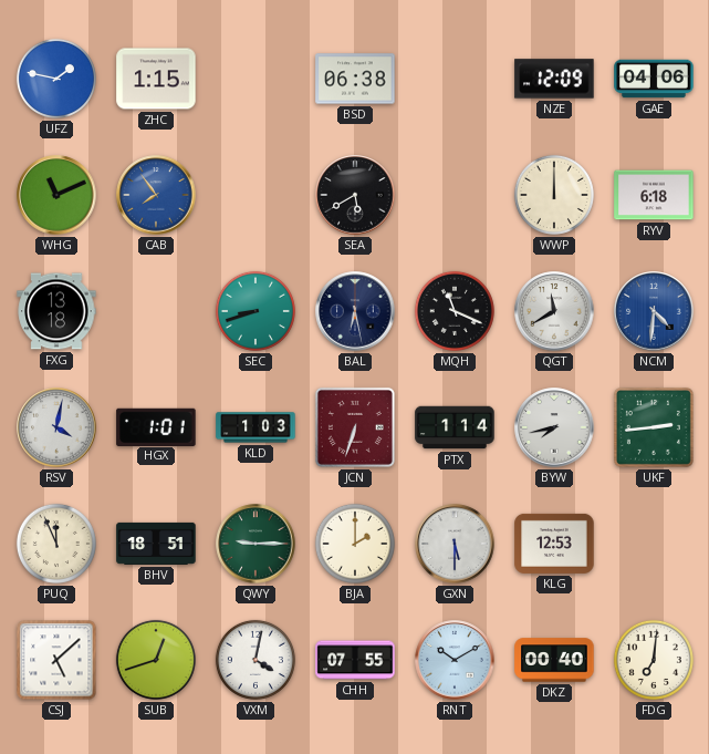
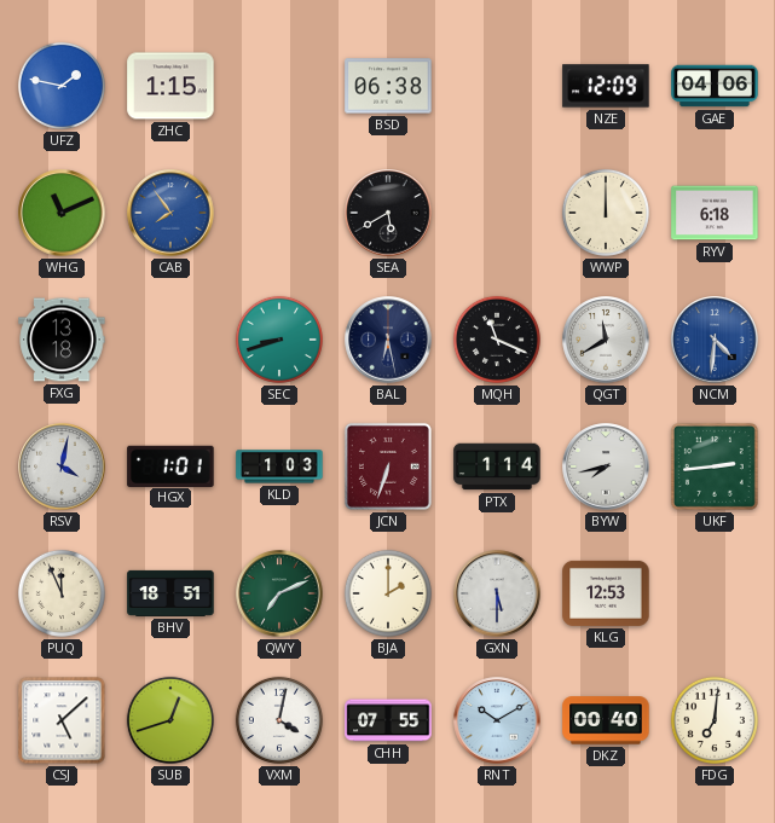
QWY: 9:15 -> 7:11
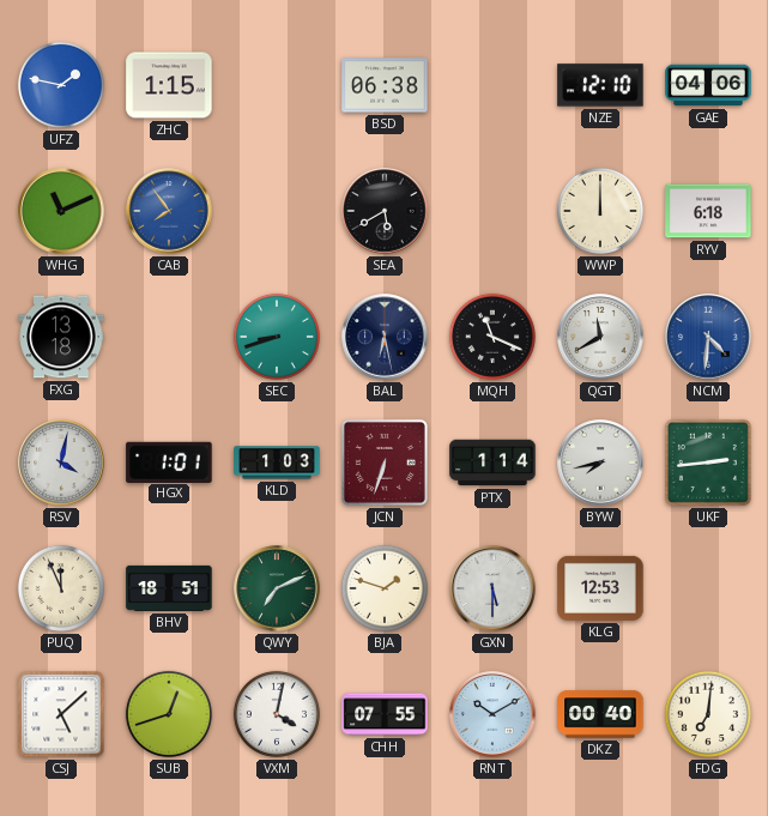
NZE: 12:09 -> 12:10
BJA: 2:00 -> 1:48
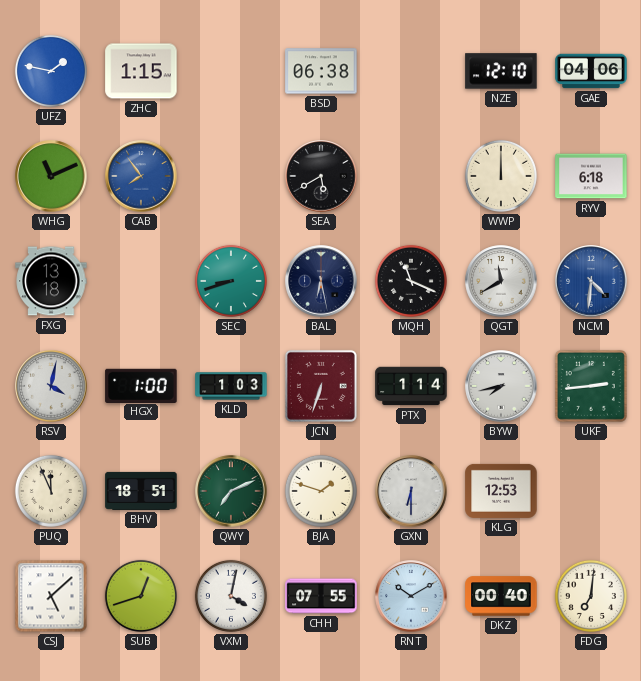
HGX: 1:01 -> 1:00
GXN: 5:30 -> 6:30
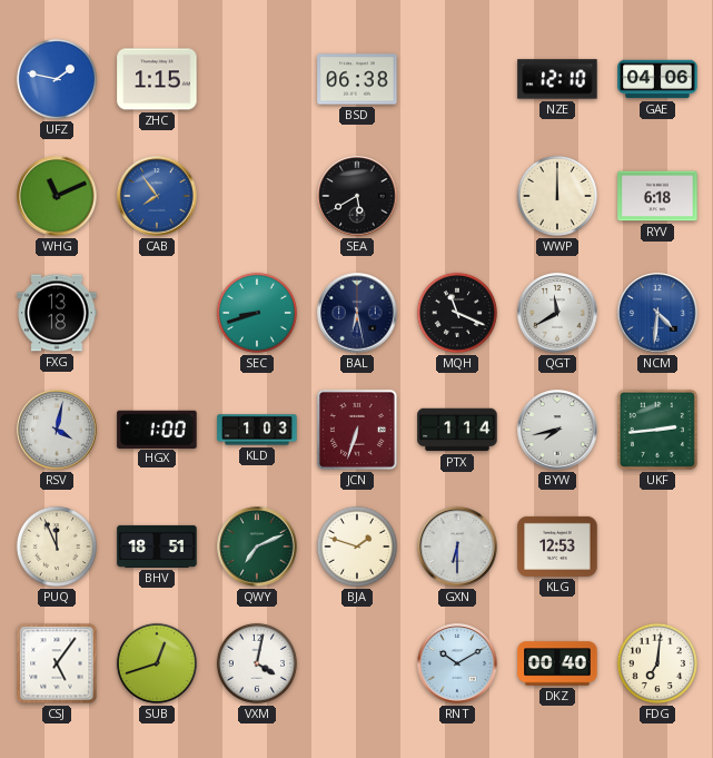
CSJ: 5:08 -> 5:06
CHH: 07:55 -> none
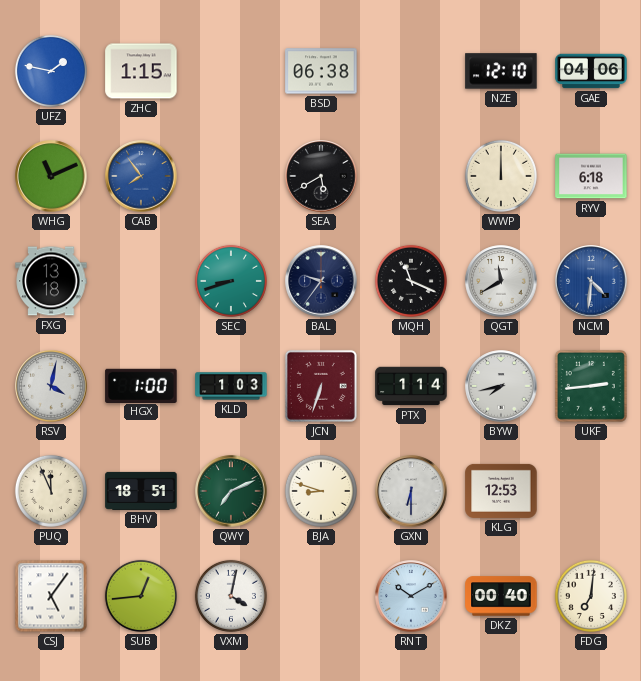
BAL: 6:28 -> 9:36
BJA: 1:48 -> 8:48
SUB: 12:42 -> 12:44
